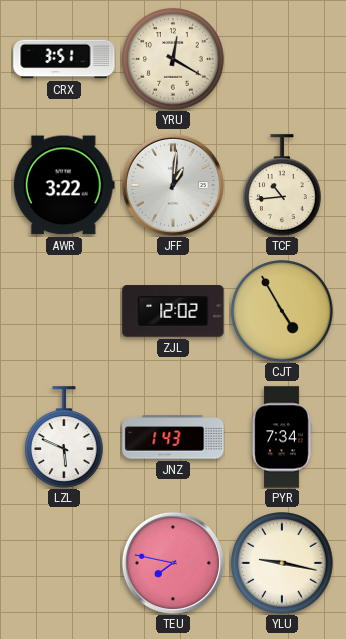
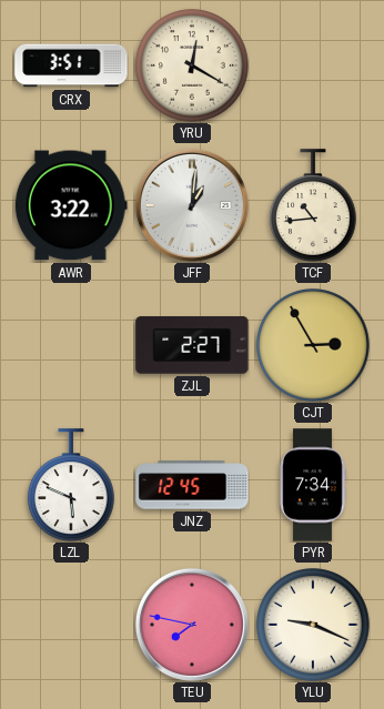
ZJL: 12:02 -> 2:27
CJT: 4:55 -> 2:55
JNZ: 1:43 -> 12:45
YLU: 9:17 -> 9:19
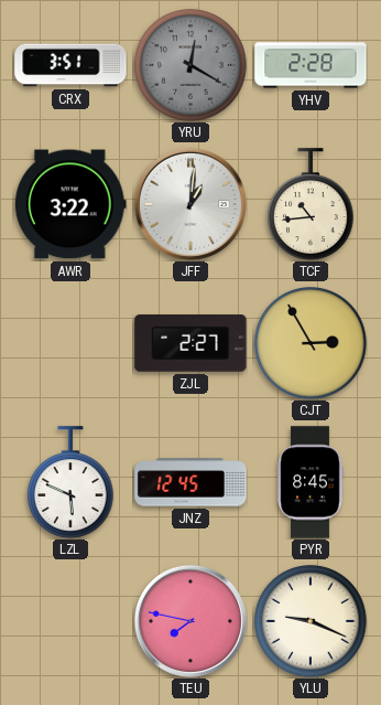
YRU dial: cream -> grey
YHV: none -> 2:28
PYR: 7:34 -> 8:45
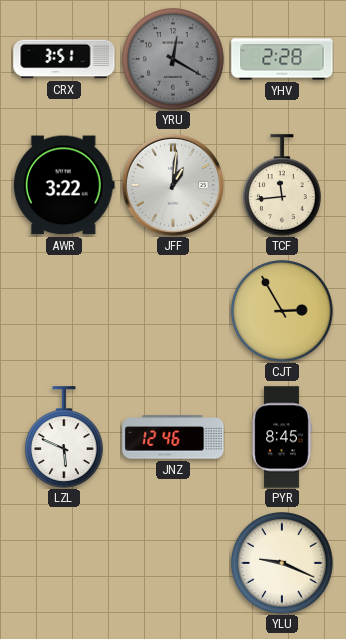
TCF: 10:44 -> 11:44
ZJL: 2:27 -> none
JNZ: 12:45 -> 12:46
TEU: 7:47 -> none
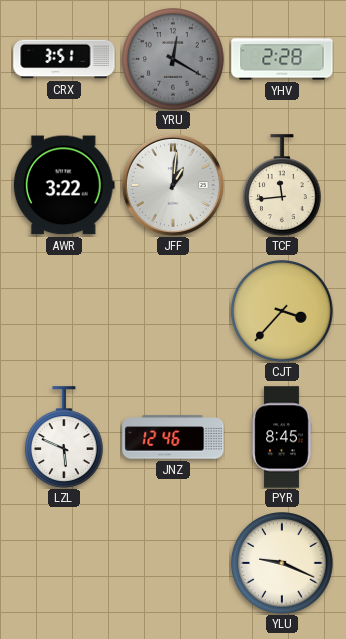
CJT: 2:55 -> 3:37
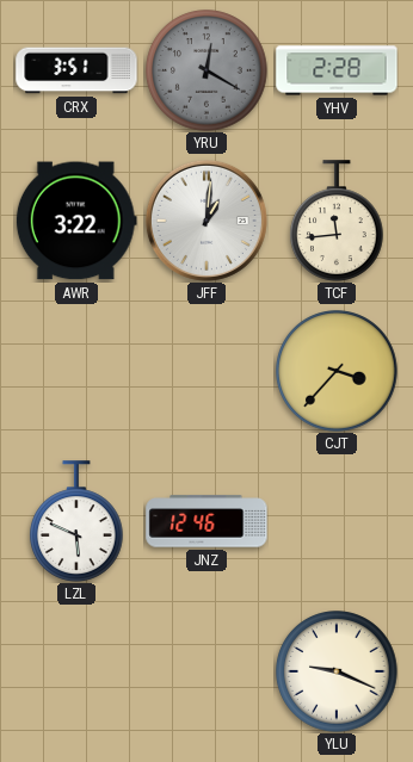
PYR: 8:45 -> none
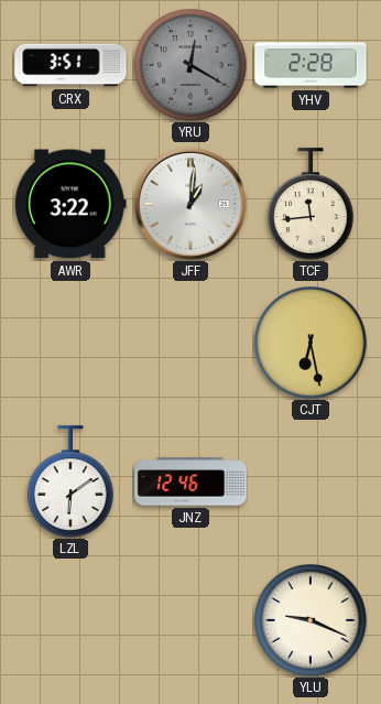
CJT: 3:37 -> 6:28
LZL: 5:49 -> 6:09
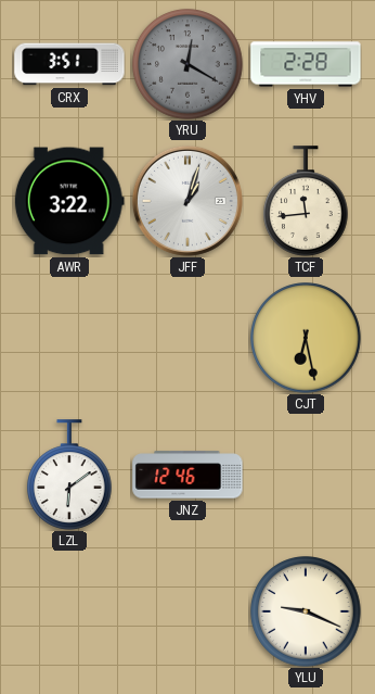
JFF: 1:01 -> 1:03
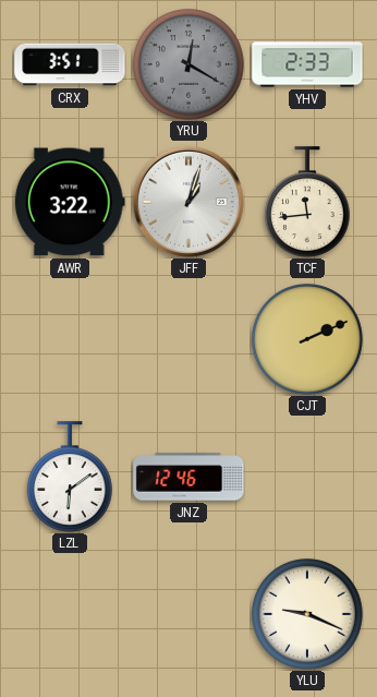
YHV: 2:28 -> 2:33
CJT: 6:28 -> 2:11
